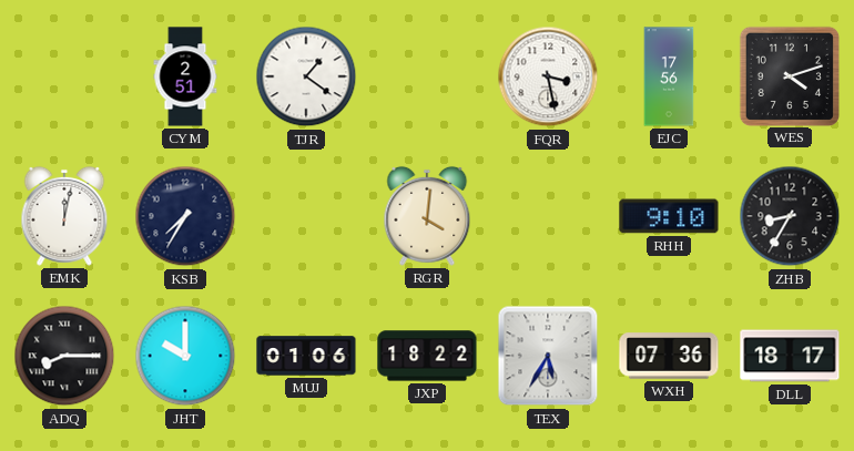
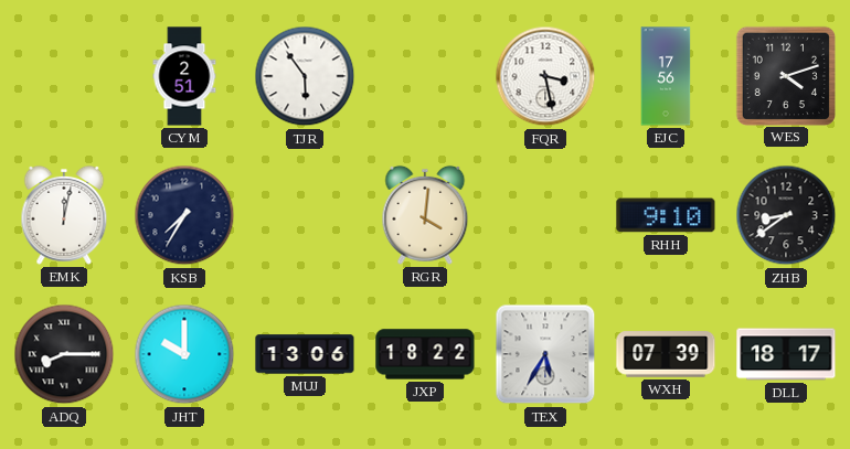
TJR: 1:21 -> 5:54
ZHB: 8:35 -> 8:39
MUJ: 01:06 -> 13:06
WXH: 07:36 -> 07:39
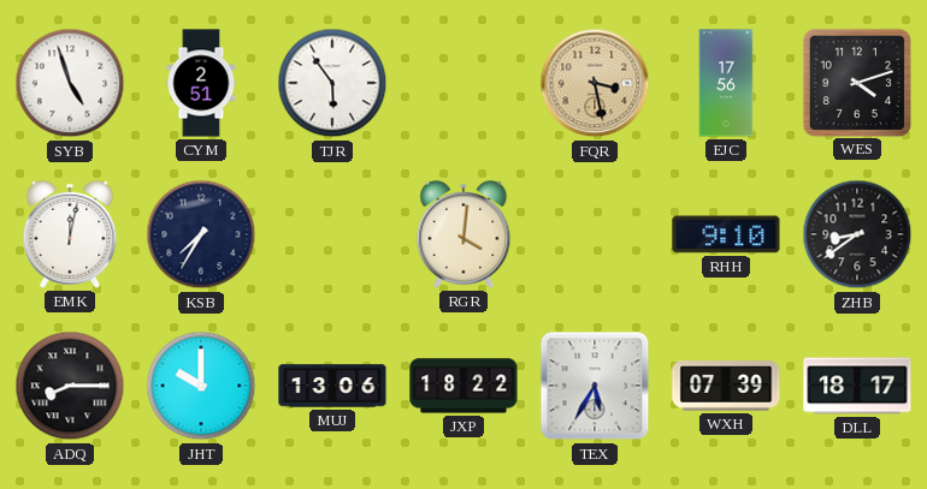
SYB: none -> 4:57
FQR dial: white -> champagne
